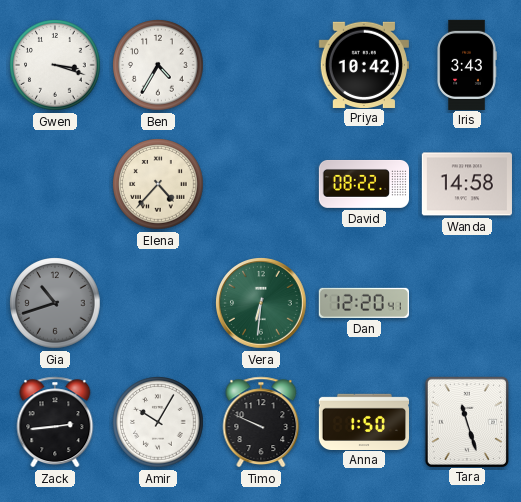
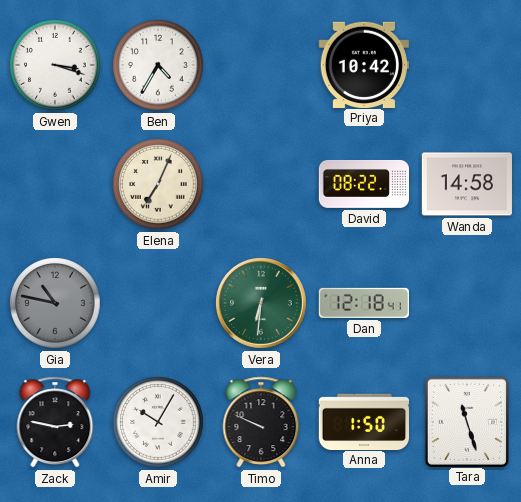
Iris: 3:43 -> none
Elena: 4:37 -> 7:04
Gia: 10:42 -> 10:47
Dan: 12:20 -> 12:18
Zack: 2:44 -> 2:47
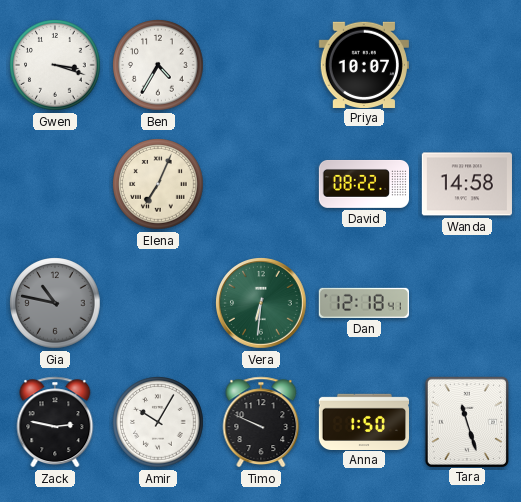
Priya: 10:42 -> 10:07
